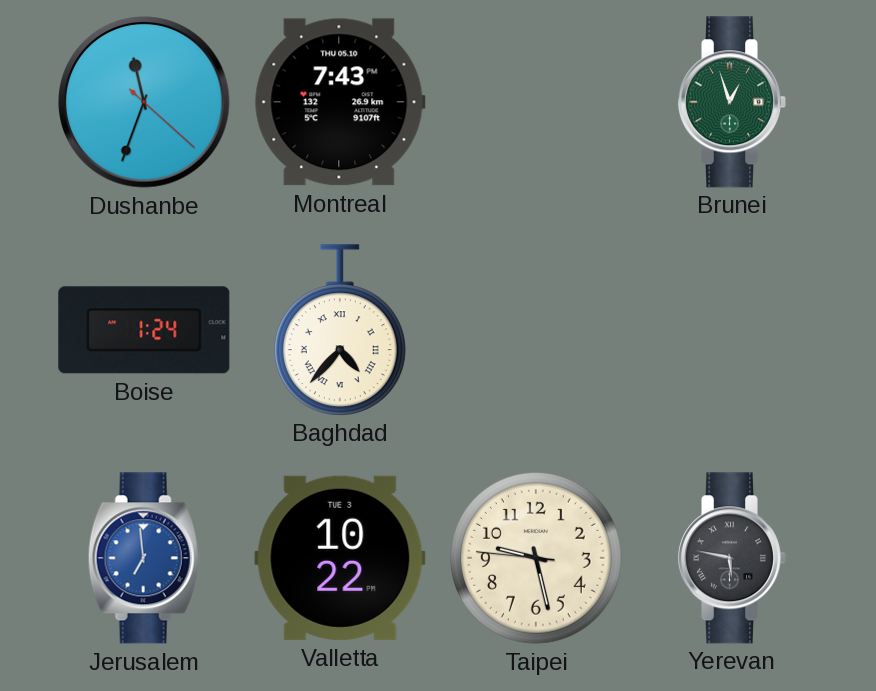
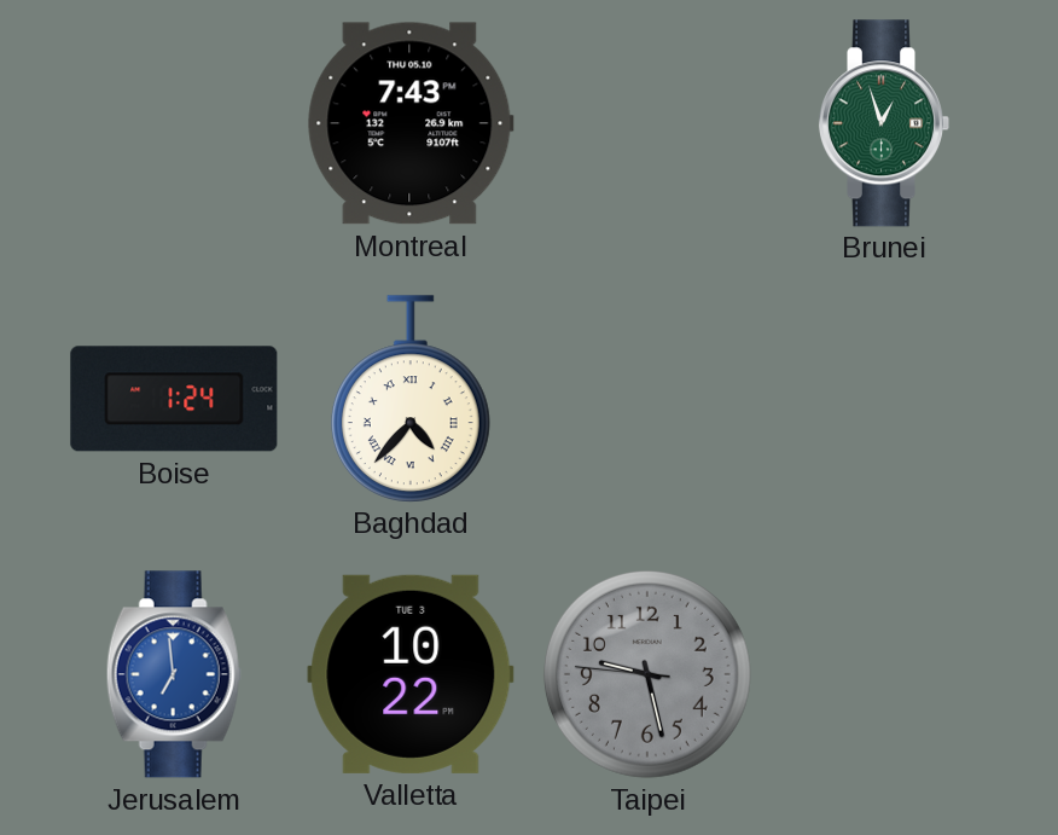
Dushanbe: 11:33 -> none
Taipei dial: cream -> grey
Yerevan: 5:47 -> none
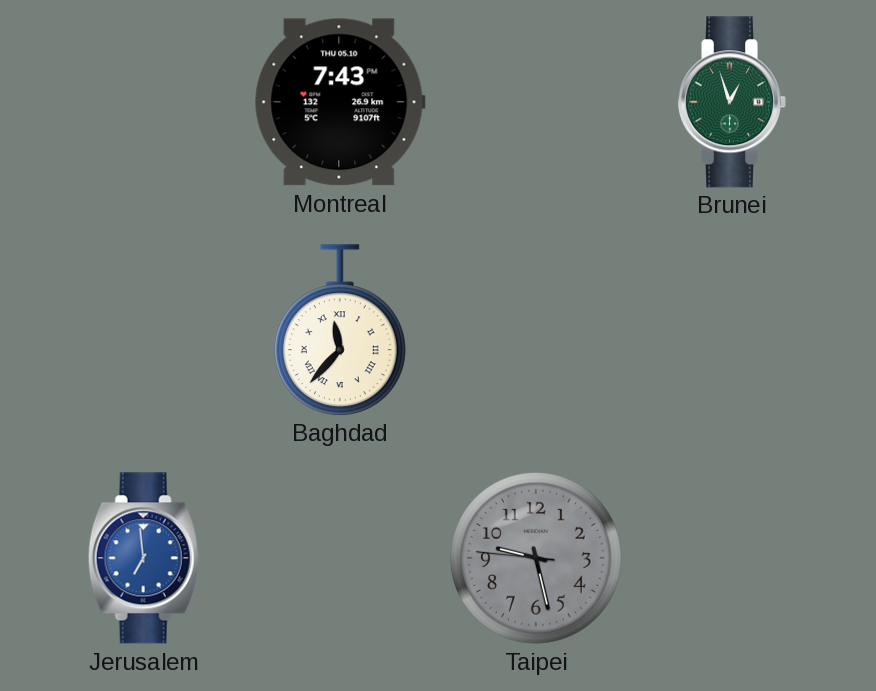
Boise: 1:24 -> none
Baghdad: 4:37 -> 11:37
Valletta: 10:22 -> none
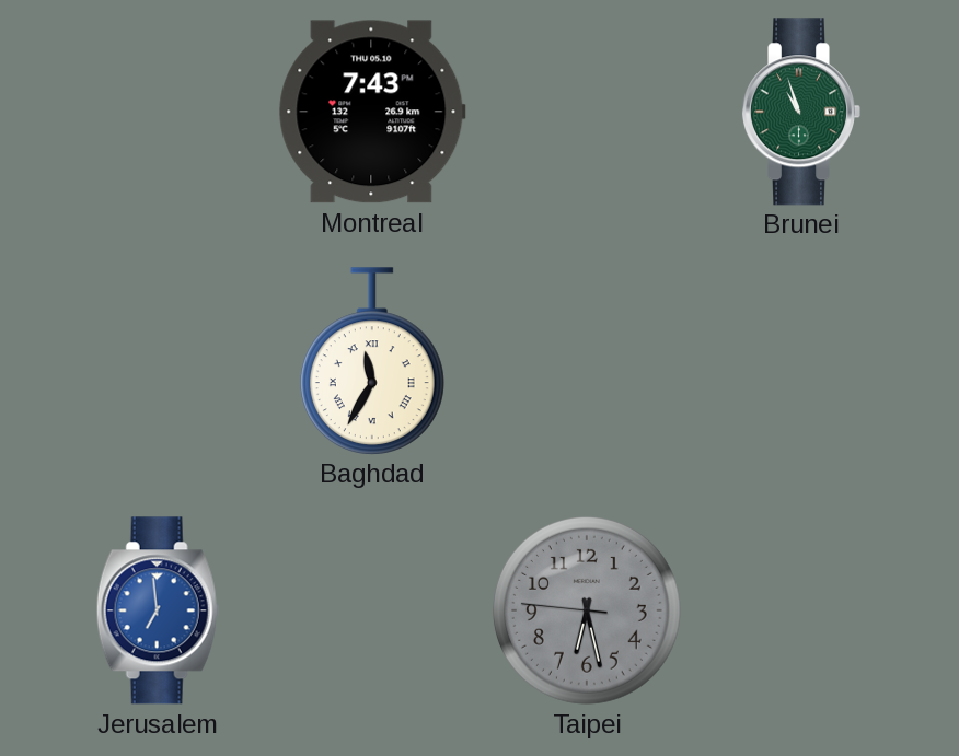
Brunei: 12:57 -> 10:57
Baghdad: 11:37 -> 11:35
Taipei: 9:27 -> 6:27
